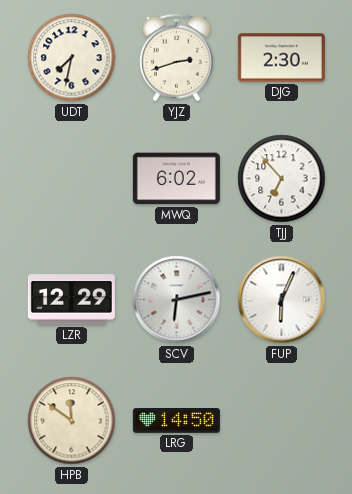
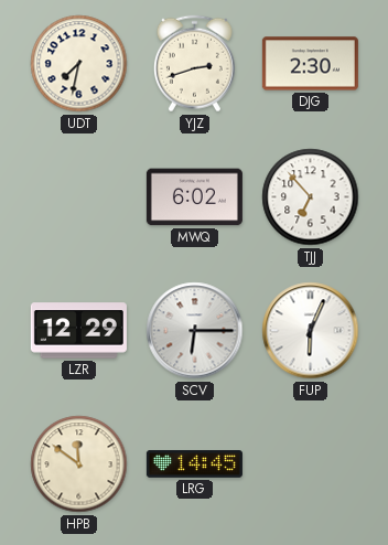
SCV: 6:13 -> 6:15
LRG: 14:50 -> 14:45
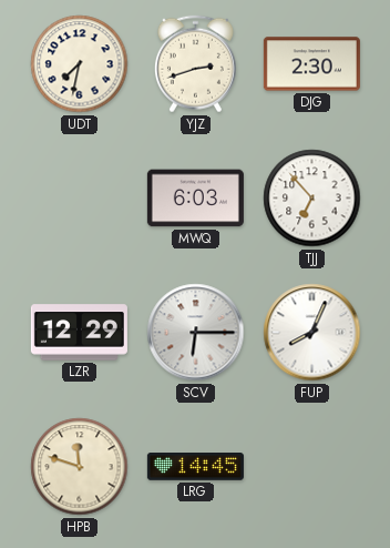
MWQ: 6:02 -> 6:03
FUP: 6:04 -> 8:04
HPB: 11:51 -> 11:48
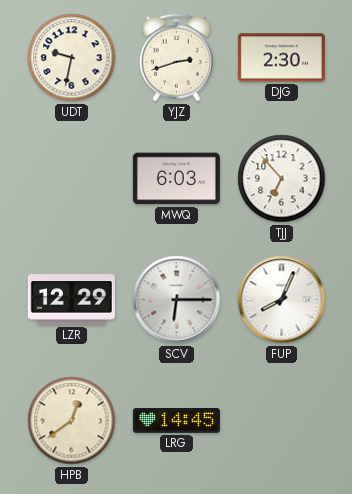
UDT: 7:32 -> 9:32
HPB: 11:48 -> 12:39
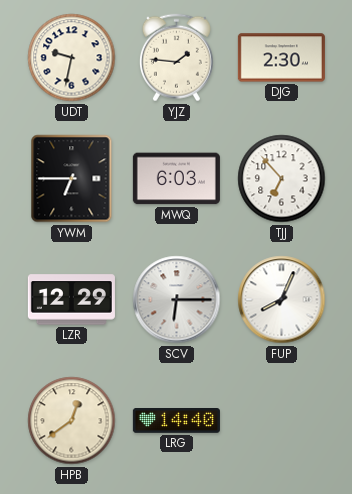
YJZ: 2:42 -> 1:46
YWM: none -> 6:45
LRG: 14:45 -> 14:40
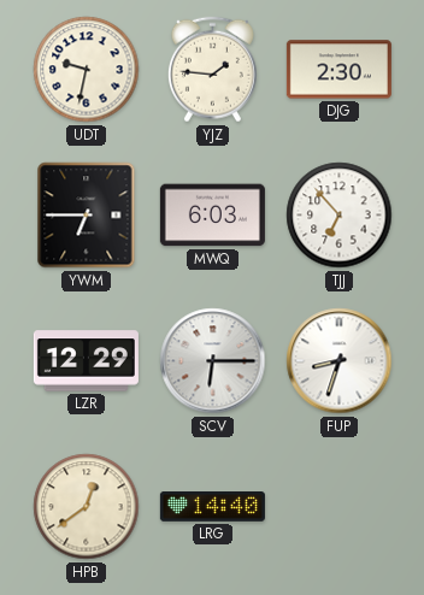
FUP: 8:04 -> 8:33
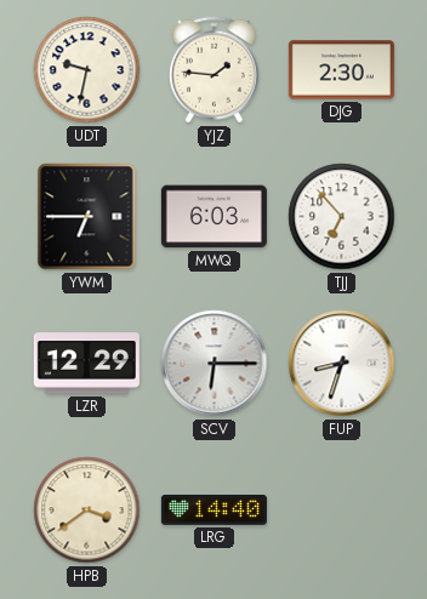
HPB: 12:39 -> 3:39
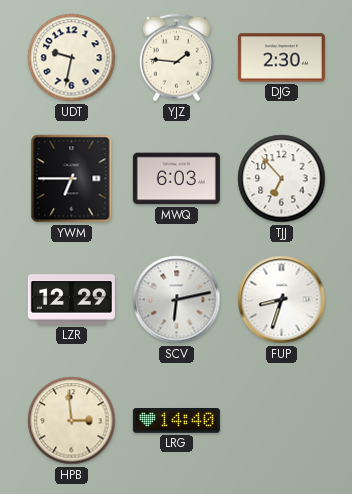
SCV: 6:15 -> 6:13
HPB: 3:39 -> 2:59
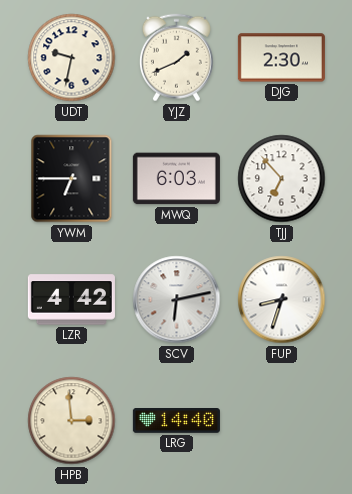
YJZ: 1:46 -> 1:41
LZR: 12:29 -> 4:42
